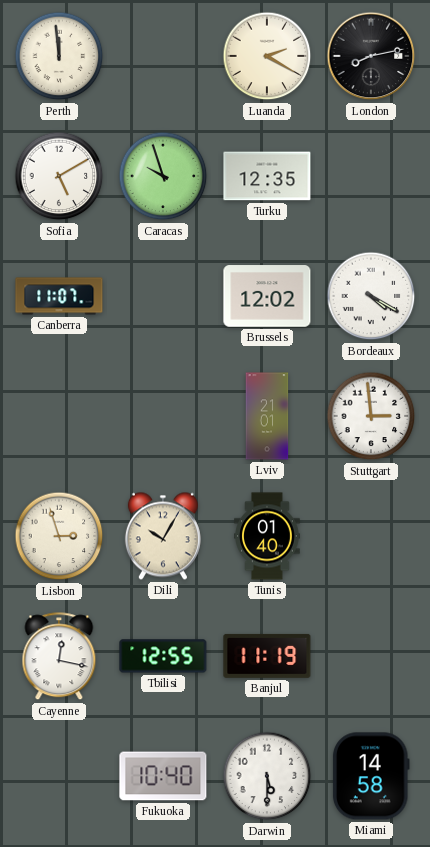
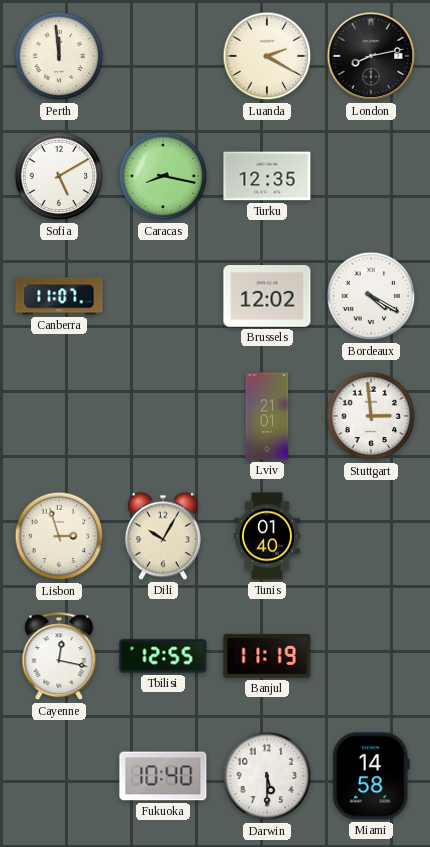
Caracas: 9:57 -> 8:17
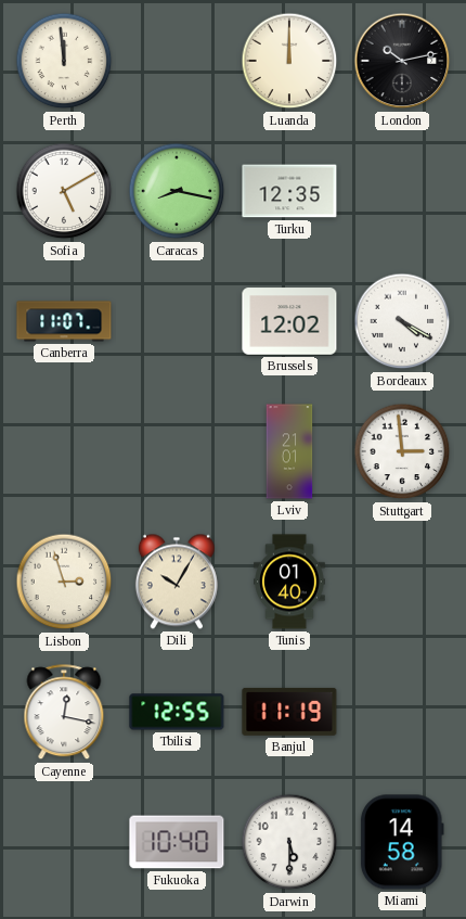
Luanda: 2:20 -> 12:00
London: 8:13 -> 10:13
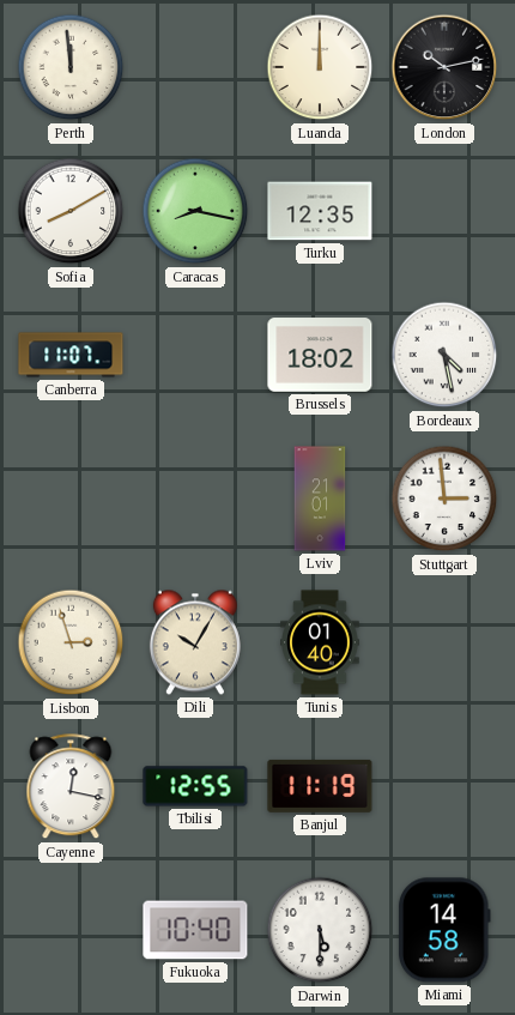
Sofia: 5:10 -> 8:10
Brussels: 12:02 -> 18:02
Bordeaux: 4:20 -> 4:28
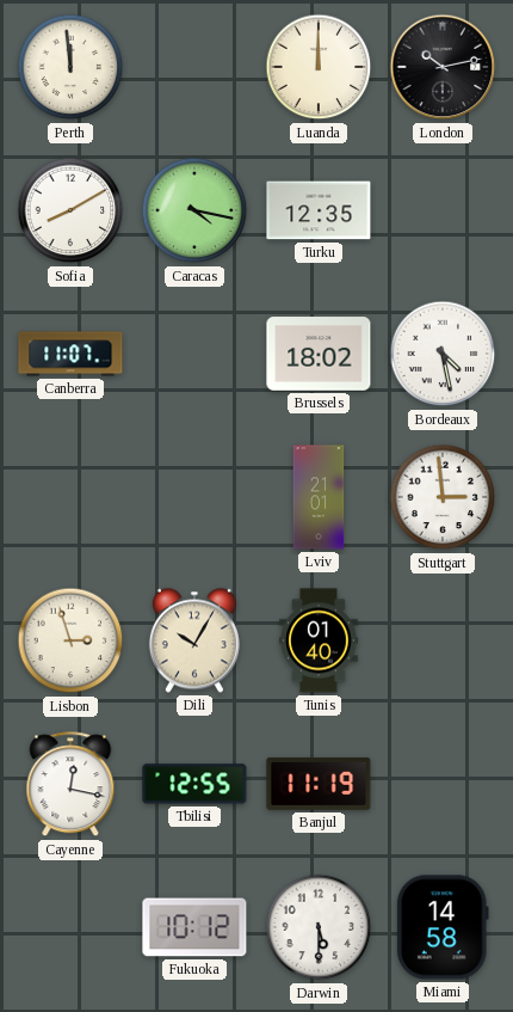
Caracas: 8:17 -> 4:17
Fukuoka: 10:40 -> 10:12
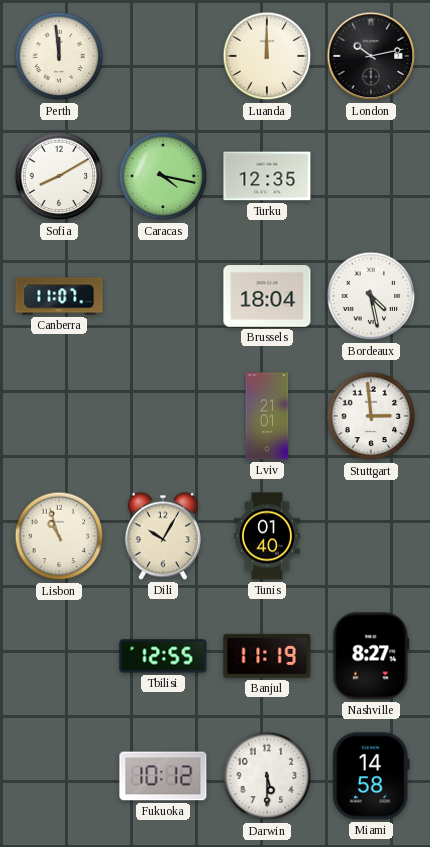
Brussels: 18:02 -> 18:04
Lisbon: 2:57 -> 10:57
Cayenne: 12:17 -> none
Nashville: none -> 8:27
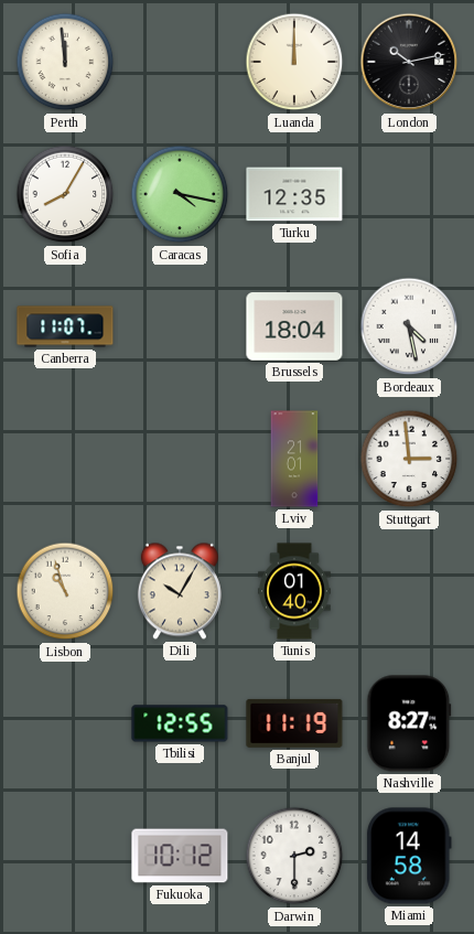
Sofia: 8:10 -> 8:05
Darwin: 5:30 -> 2:30
